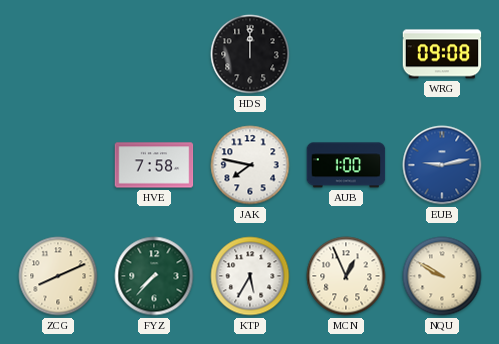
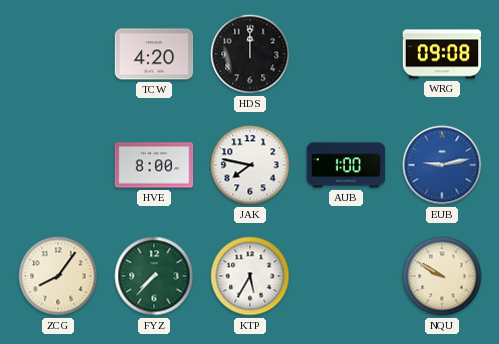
TCW: none -> 4:20
HVE: 7:58 -> 8:00
ZCG: 8:11 -> 8:06
MCN: 12:56 -> none
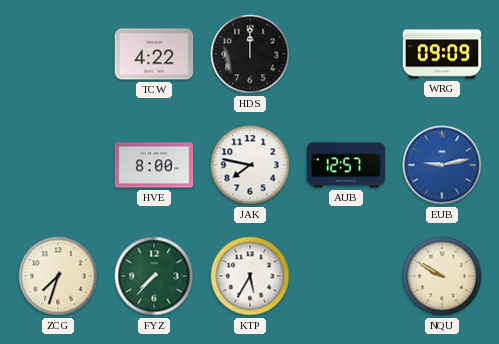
TCW: 4:20 -> 4:22
WRG: 09:08 -> 09:09
AUB: 1:00 -> 12:57
ZCG: 8:06 -> 7:33
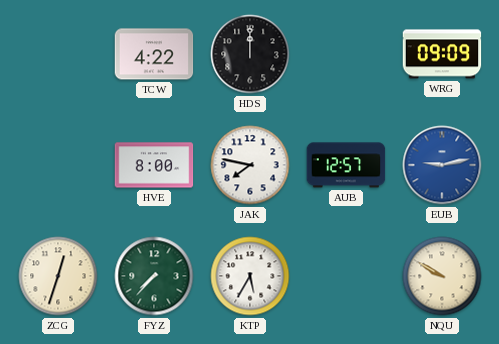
ZCG: 7:33 -> 12:33
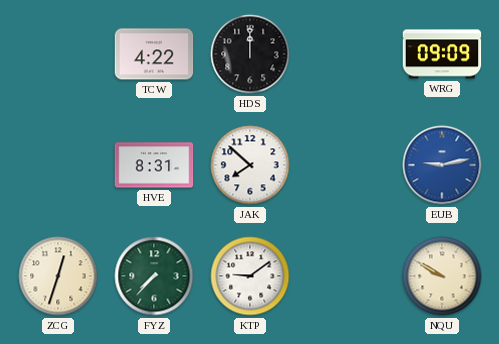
HVE: 8:00 -> 8:31
JAK: 7:47 -> 7:52
AUB: 12:57 -> none
KTP: 5:35 -> 9:09
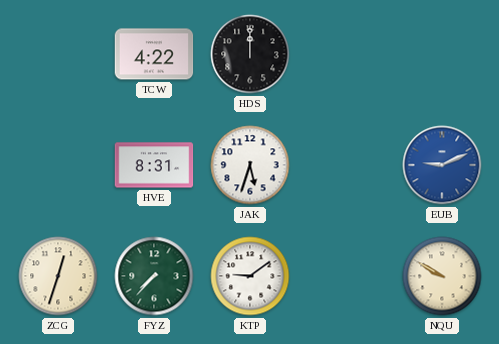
WRG: 09:09 -> none
JAK: 7:52 -> 5:33
EUB: 9:13 -> 9:11
